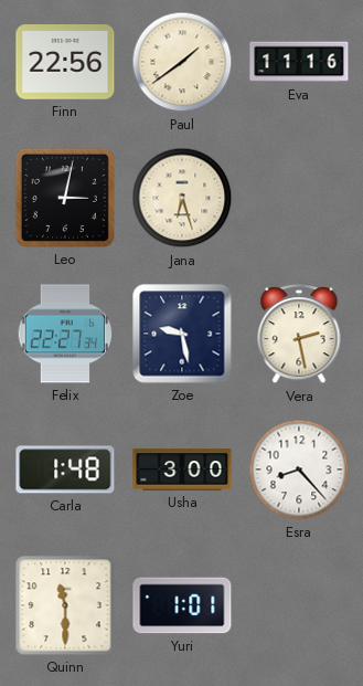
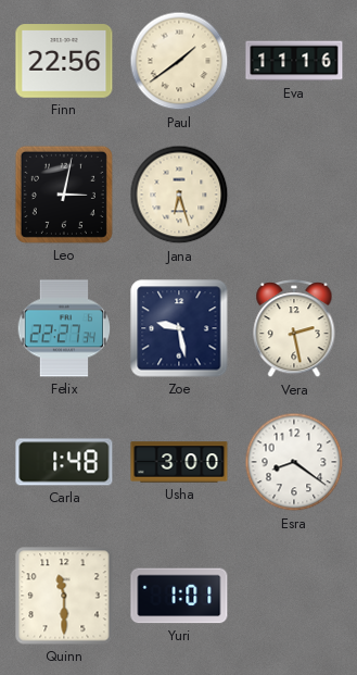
Esra: 8:23 -> 8:21
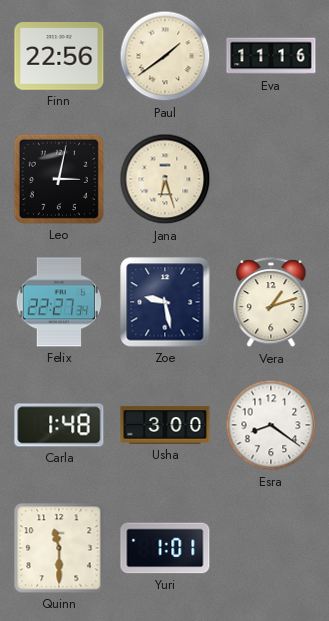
Vera: 2:28 -> 1:12
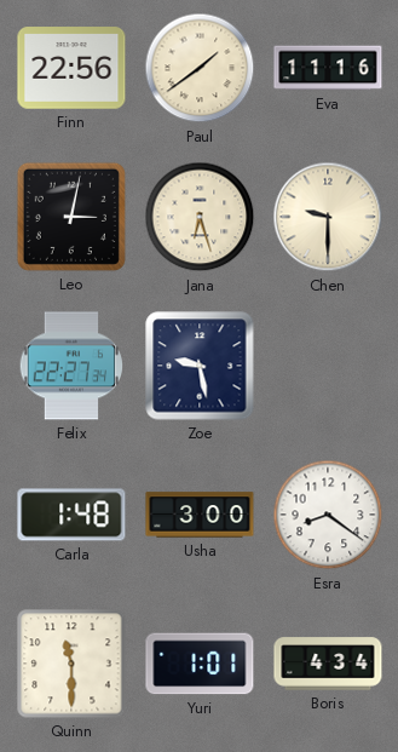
Chen: none -> 9:30
Vera: 1:12 -> none
Boris: none -> 4:34
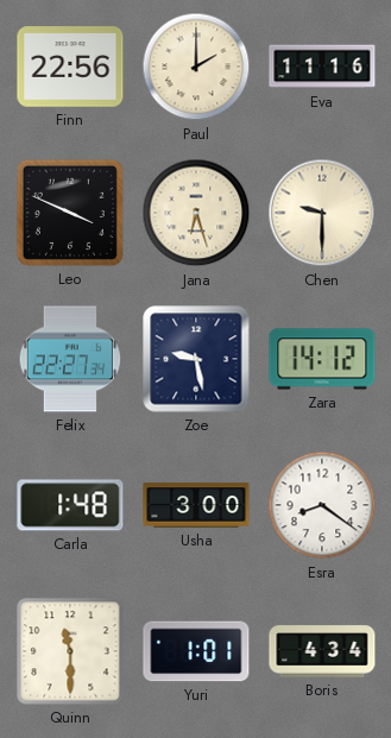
Paul: 1:39 -> 2:00
Leo: 3:02 -> 3:49
Zara: none -> 14:12
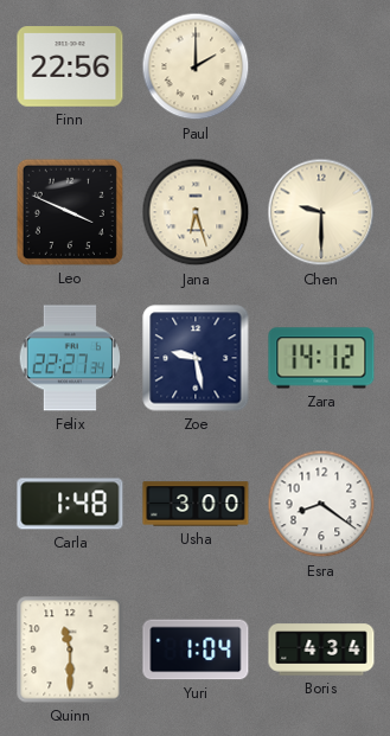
Eva: 11:16 -> none
Yuri: 1:01 -> 1:04
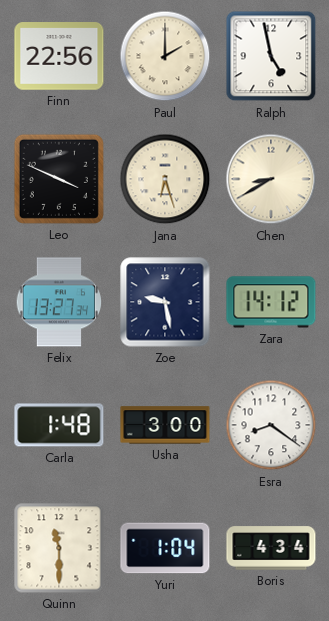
Ralph: none -> 4:58
Chen: 9:30 -> 8:40
Felix: 22:27 -> 13:27
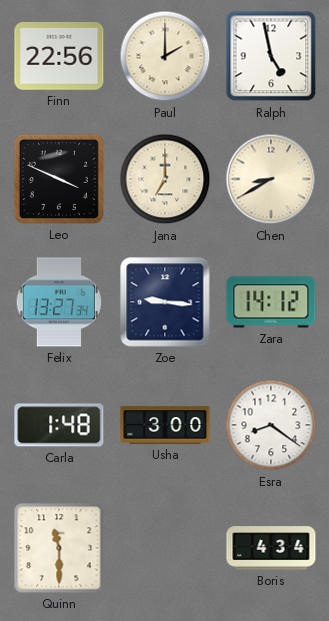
Jana: 6:27 -> 7:00
Zoe: 9:28 -> 9:16
Yuri: 1:04 -> none
